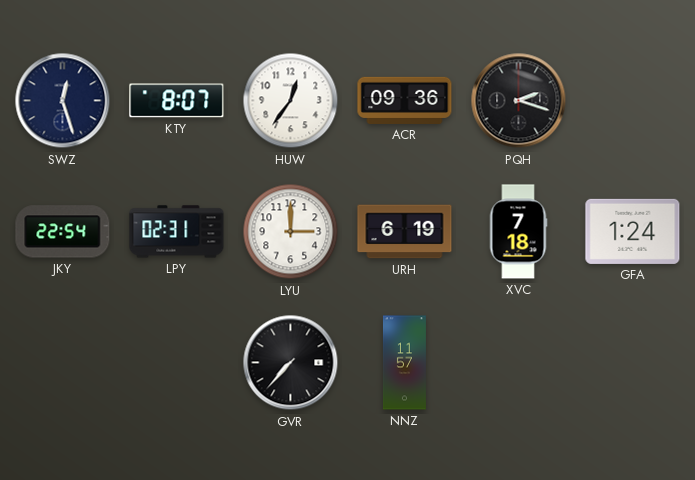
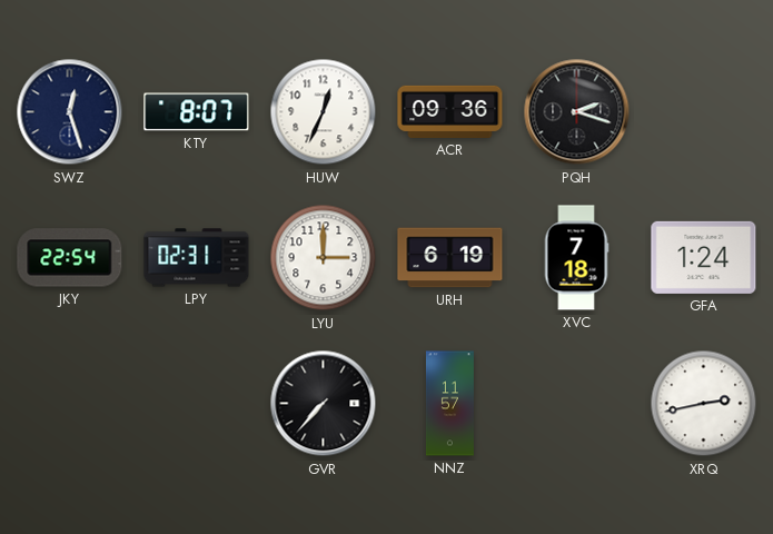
HUW: 12:36 -> 12:34
XRQ: none -> 2:43
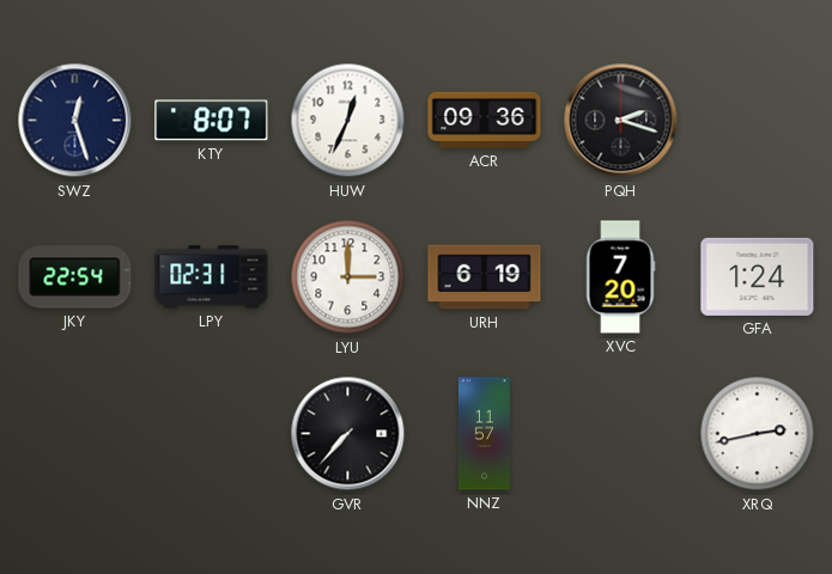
XVC: 7:18 -> 7:20
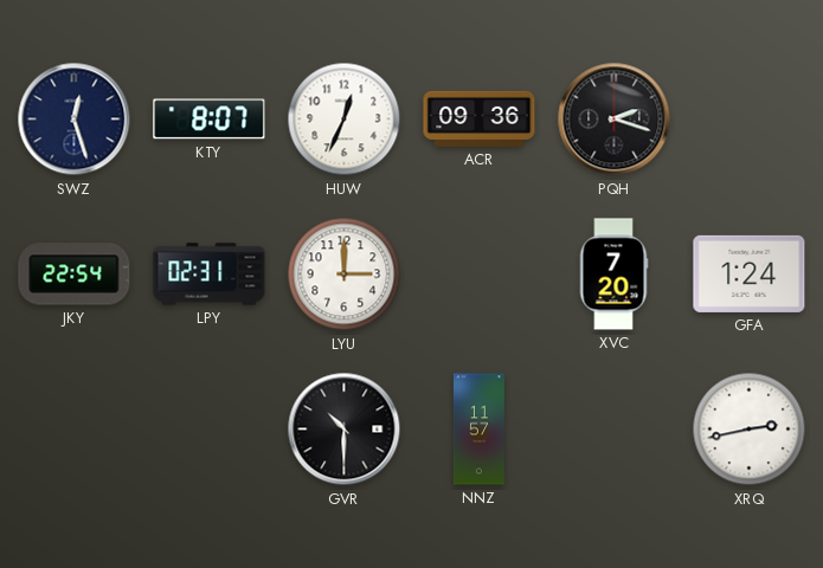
URH: 6:19 -> none
GVR: 7:37 -> 10:30
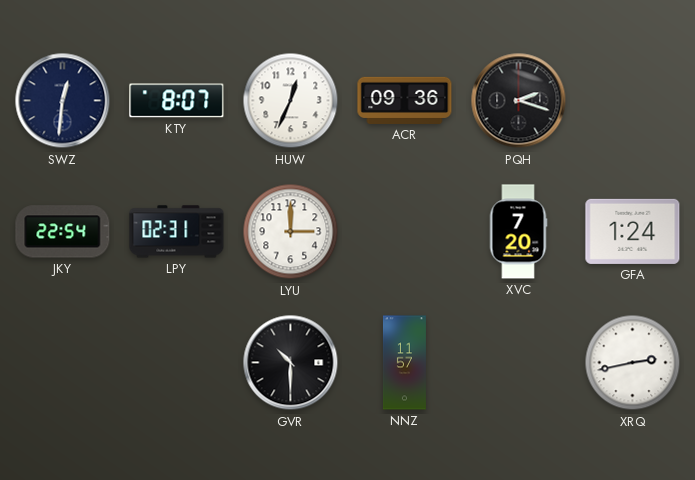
SWZ: 12:27 -> 12:31
